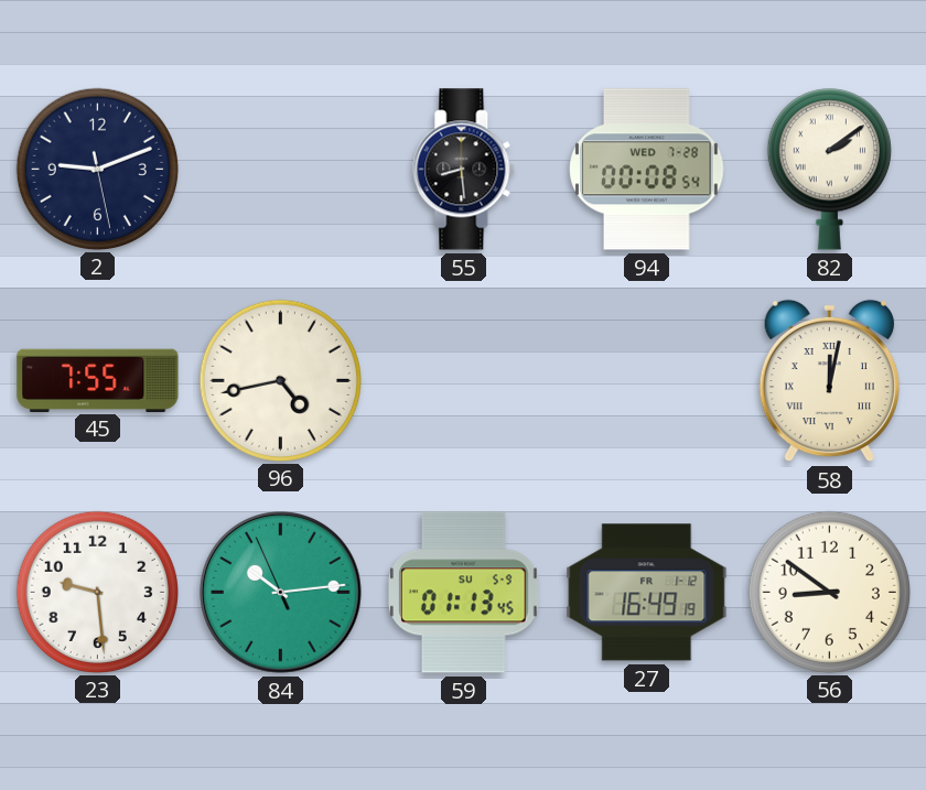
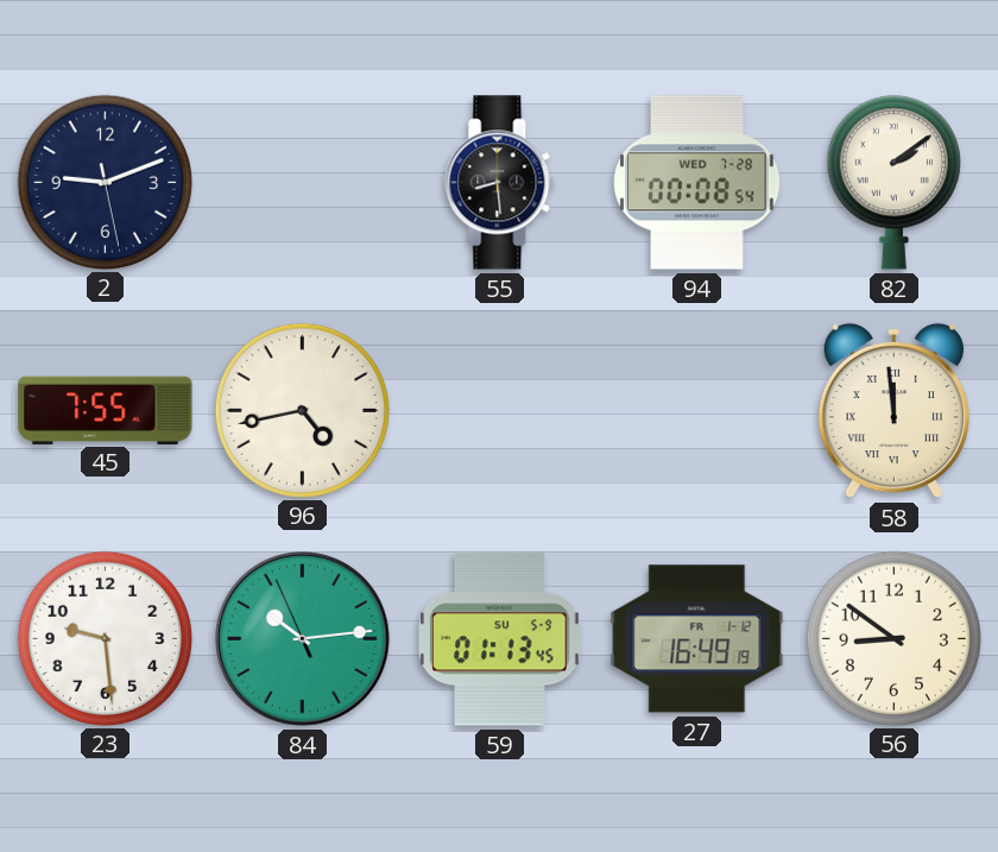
58: 12:02 -> 11:59
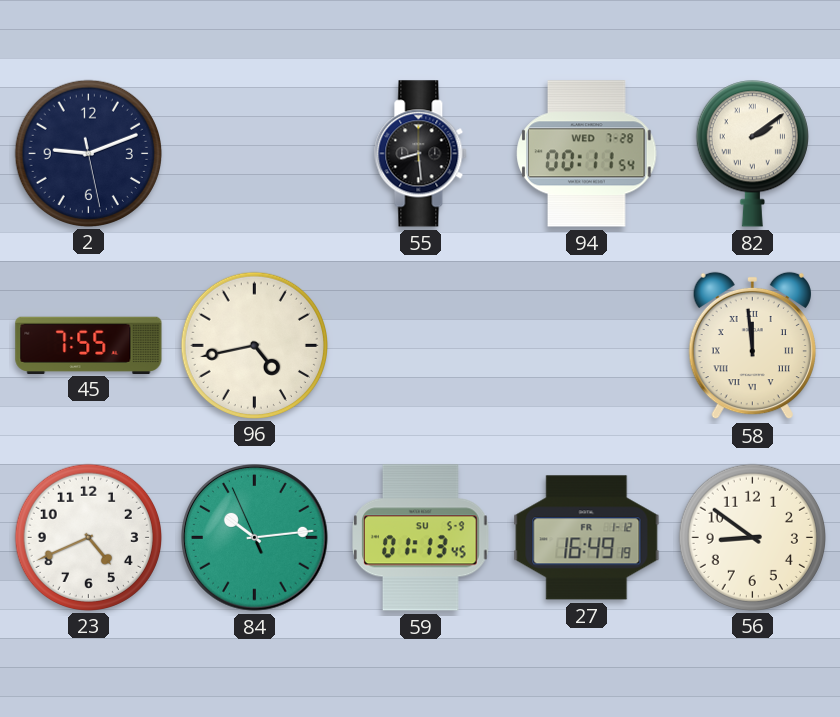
94: 00:08 -> 00:11
23: 9:29 -> 4:41
